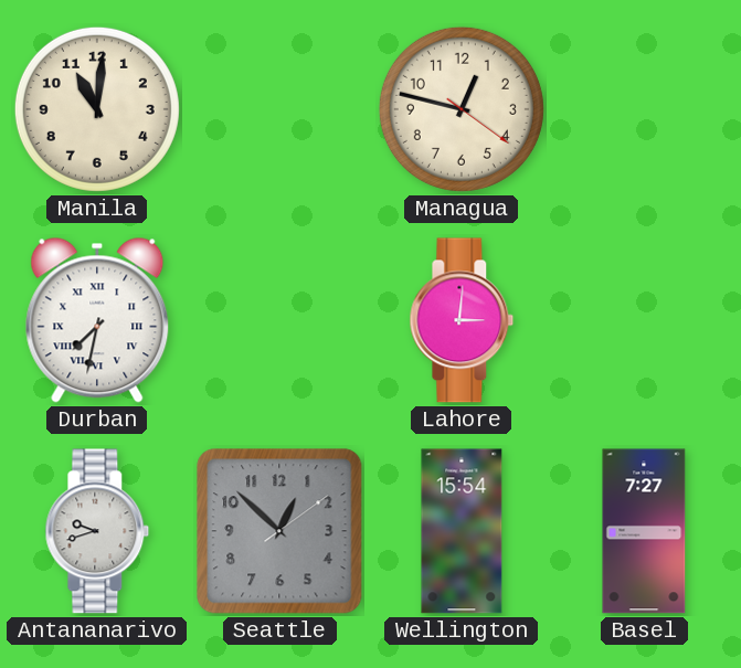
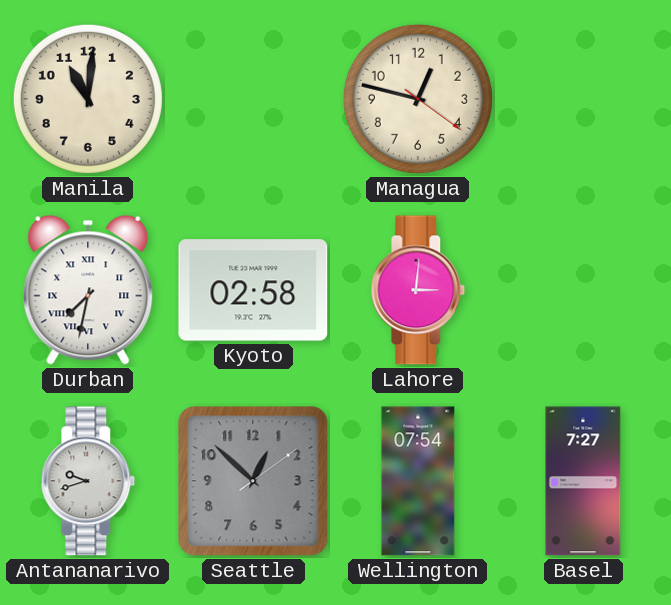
Kyoto: none -> 02:58
Wellington: 15:54 -> 07:54
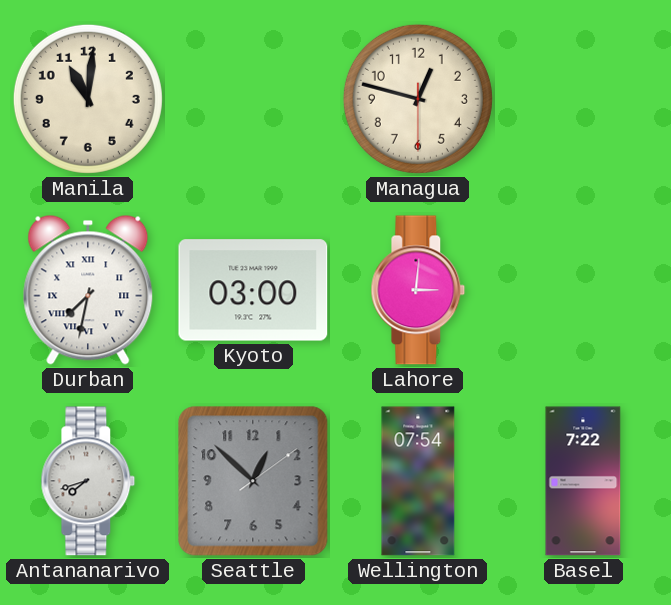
Managua: 12:47:21 -> 12:47:30
Kyoto: 02:58 -> 03:00
Antananarivo: 9:42 -> 7:42
Basel: 7:27 -> 7:22
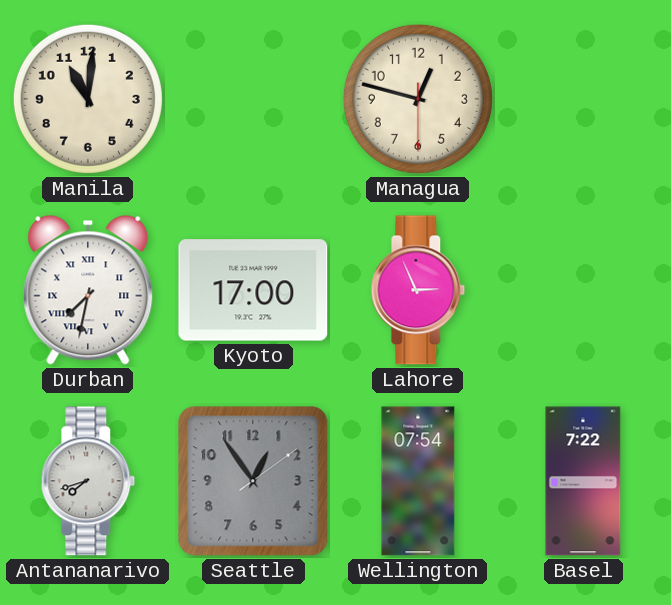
Kyoto: 03:00 -> 17:00
Lahore: 3:01 -> 2:56
Seattle: 12:52 -> 12:54
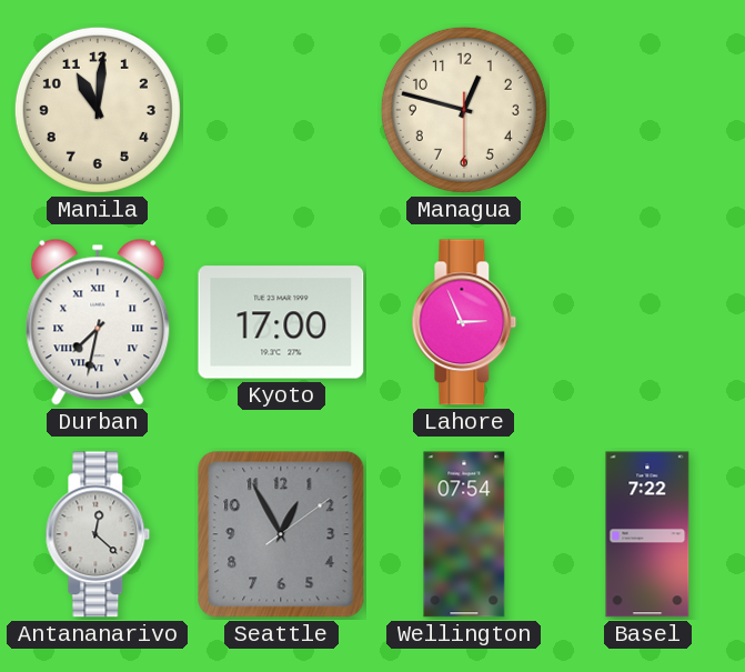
Antananarivo: 7:42 -> 12:22
Seattle: 12:54 -> 12:55
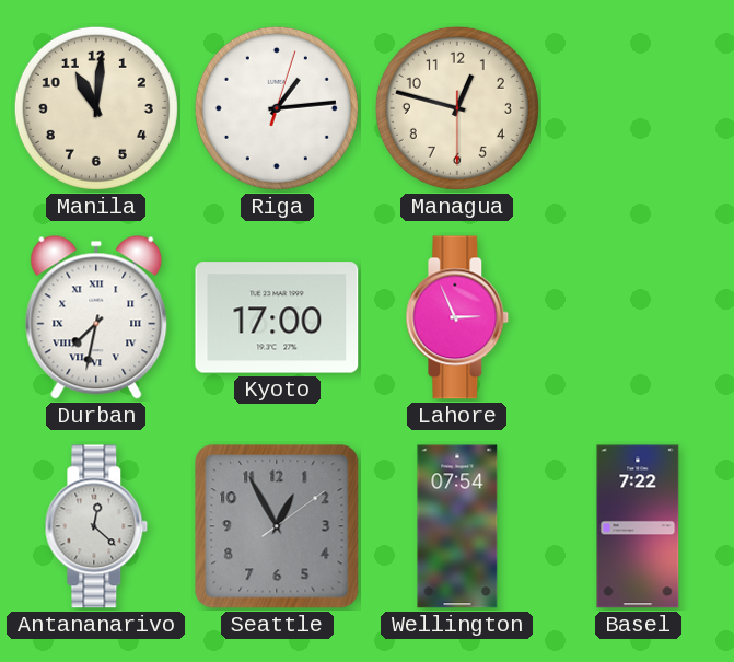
Riga: none -> 1:14
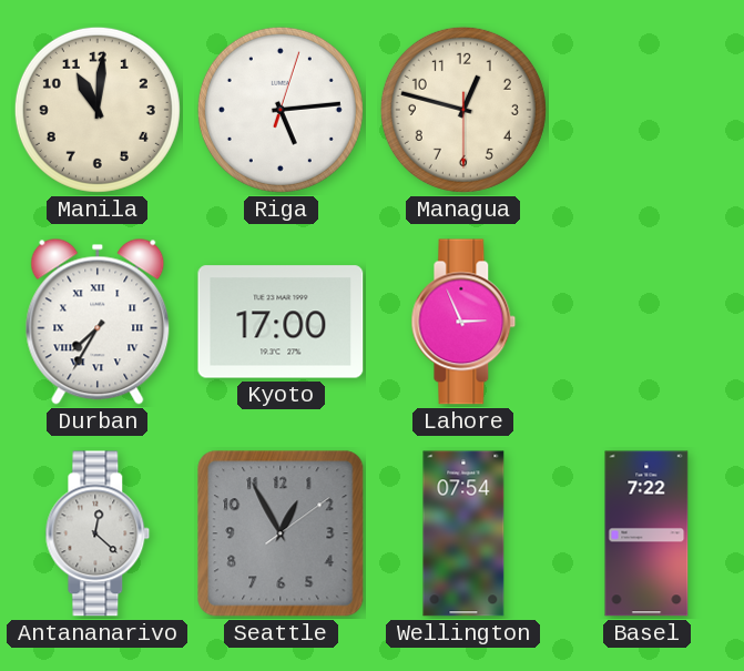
Riga: 1:14 -> 5:14
Durban: 7:32 -> 7:35
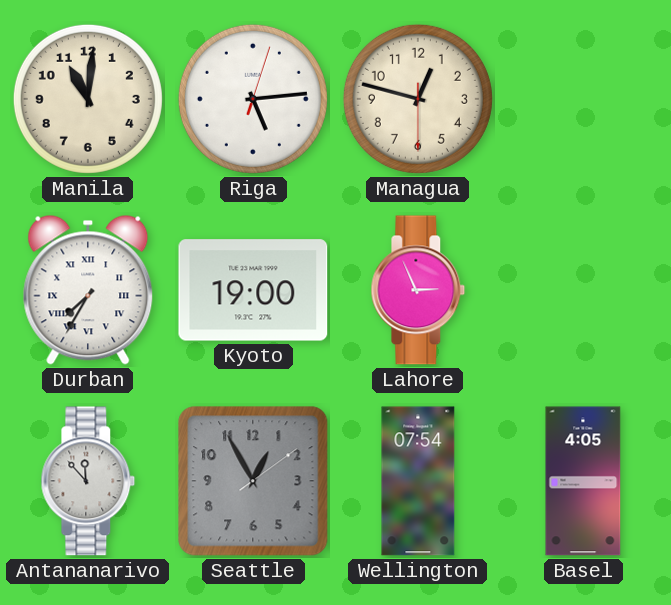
Kyoto: 17:00 -> 19:00
Antananarivo: 12:22 -> 11:53
Basel: 7:22 -> 4:05
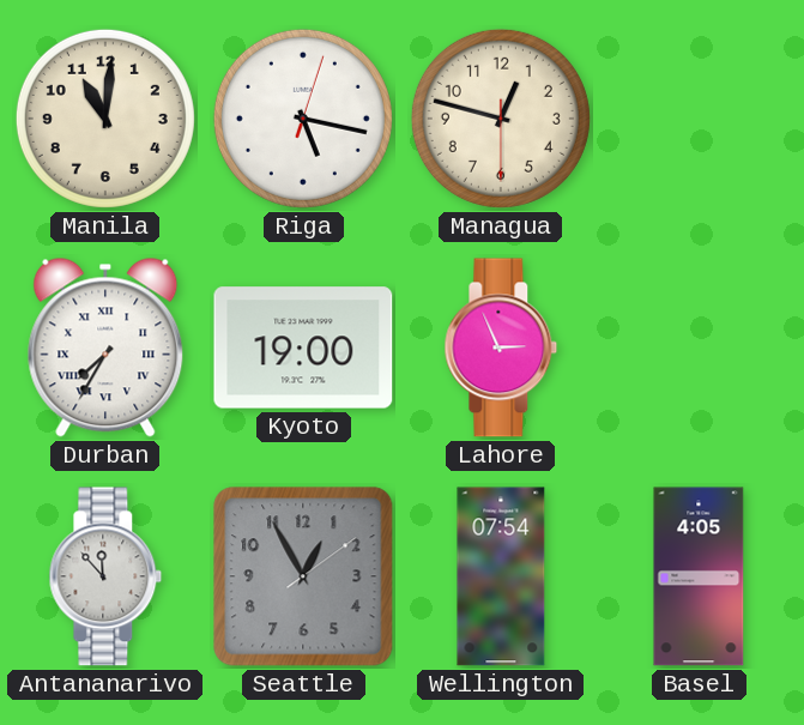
Riga: 5:14 -> 5:17
